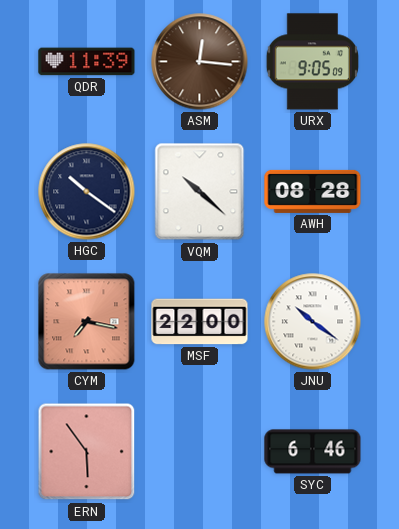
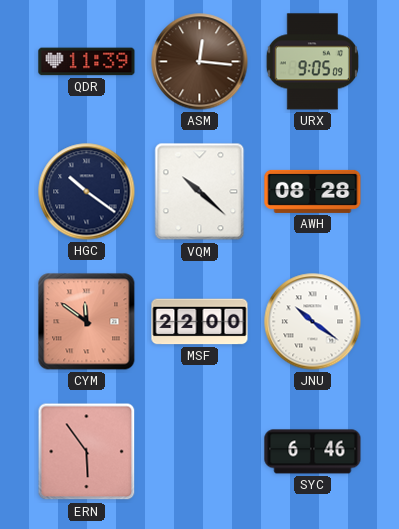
CYM: 7:17 -> 11:51
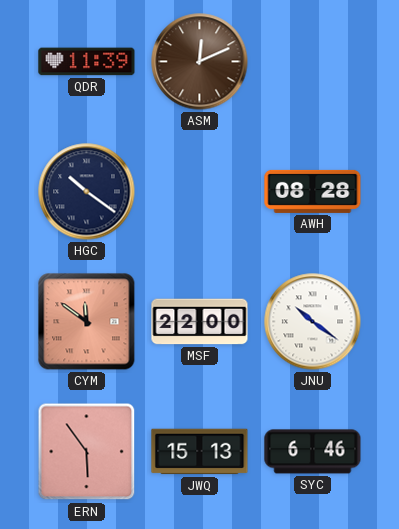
ASM: 12:16 -> 12:11
URX: 9:05 -> none
VQM: 10:22 -> none
JWQ: none -> 15:13
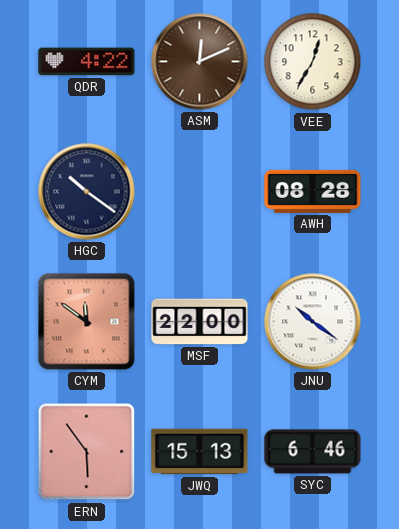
QDR: 11:39 -> 4:22
VEE: none -> 12:35
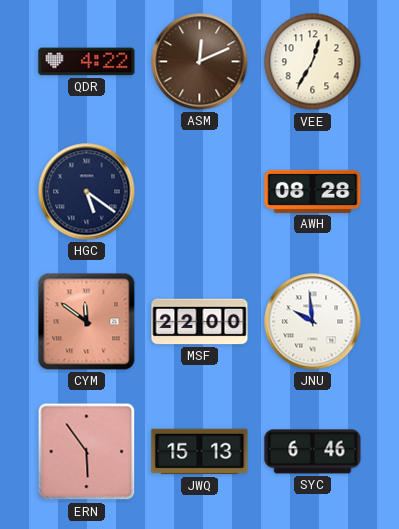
HGC: 10:21 -> 5:21
JNU: 10:21 -> 9:59
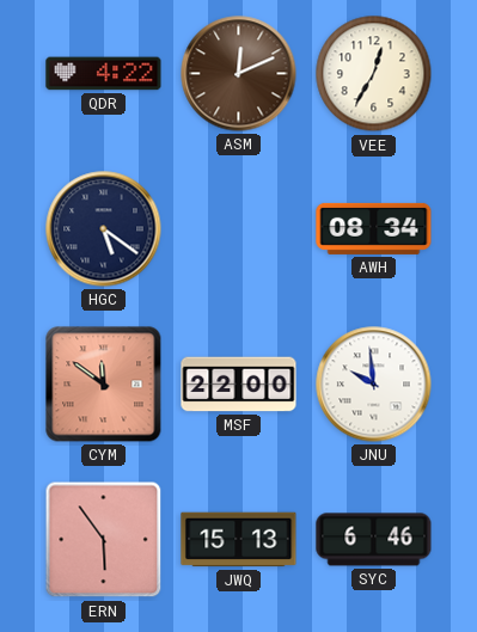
AWH: 08:28 -> 08:34
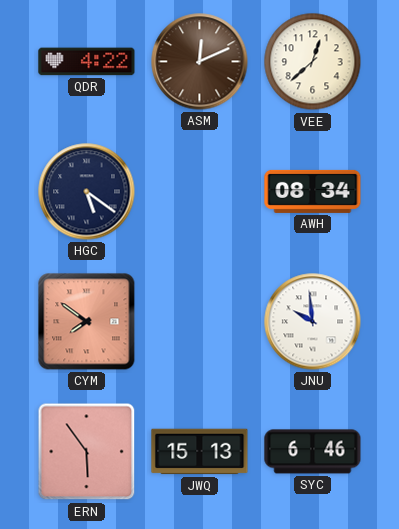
VEE: 12:35 -> 12:38
CYM: 11:51 -> 7:51
MSF: 22:00 -> none
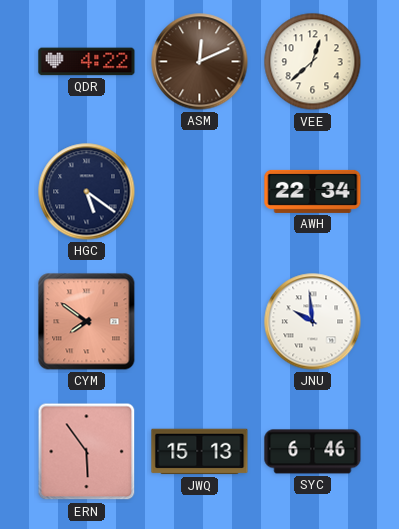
AWH: 08:34 -> 22:34
